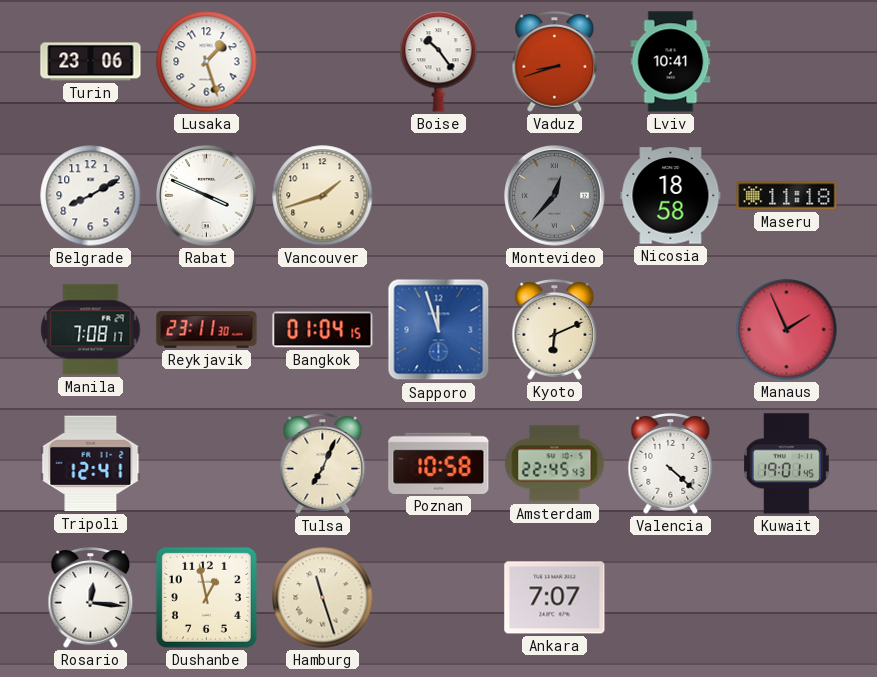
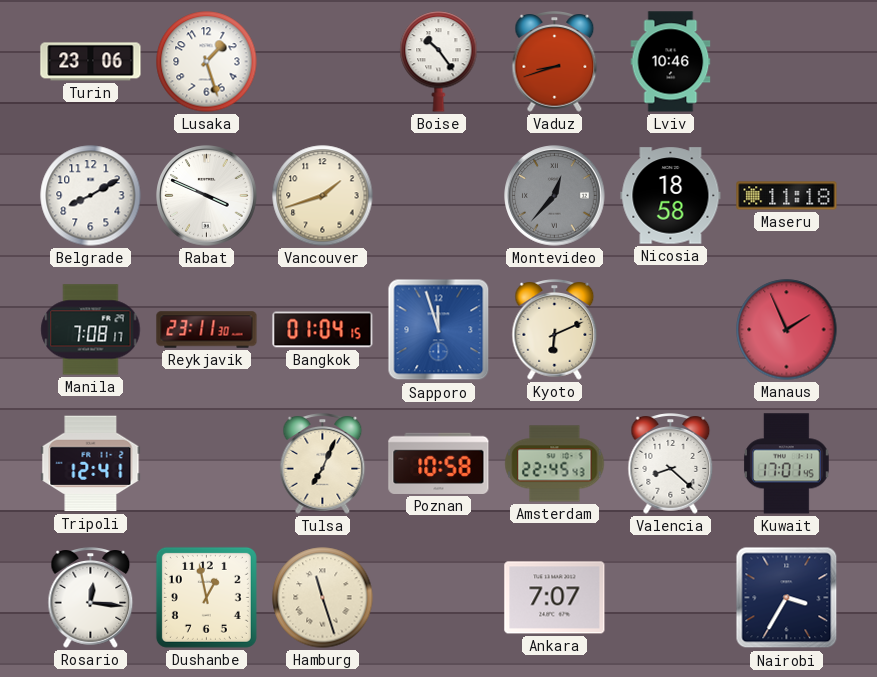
Lviv: 10:41 -> 10:46
Valencia: 4:22 -> 8:22
Kuwait: 19:01 -> 17:01
Nairobi: none -> 3:35
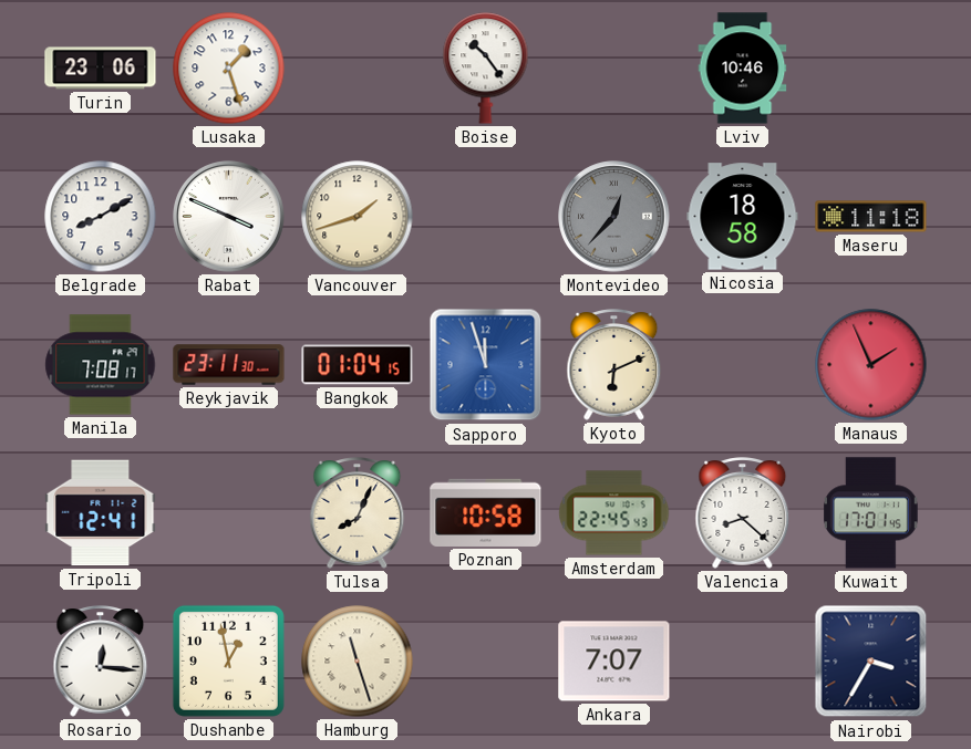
Vaduz: 8:42 -> none
Tulsa: 7:04 -> 8:04
